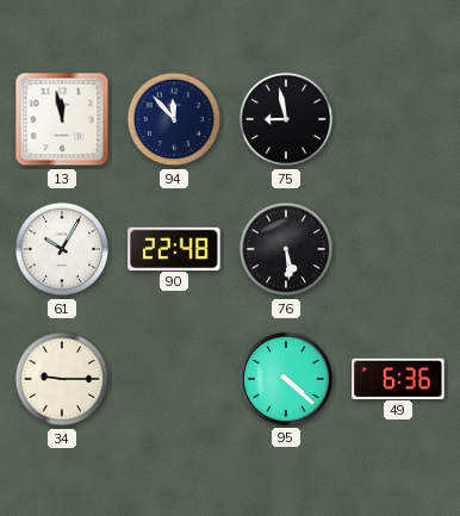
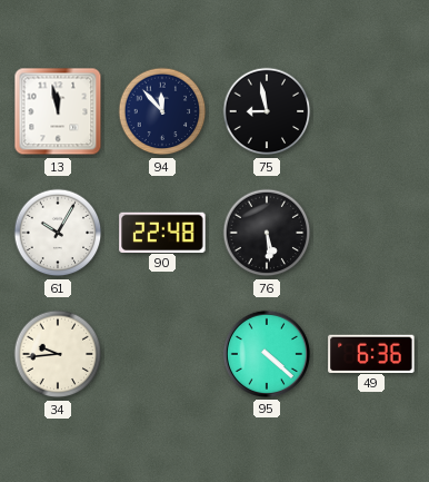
34: 9:15 -> 9:44
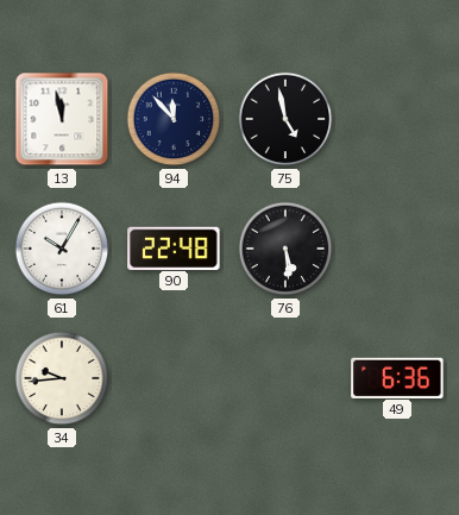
75: 8:58 -> 4:58
95: 4:22 -> none
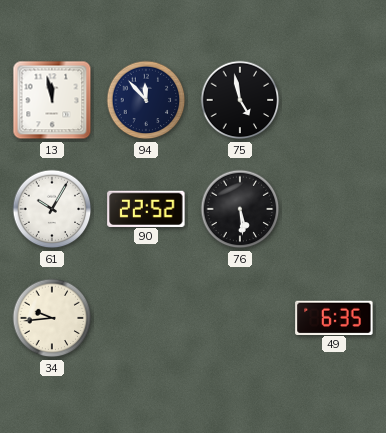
90: 22:48 -> 22:52
49: 6:36 -> 6:35
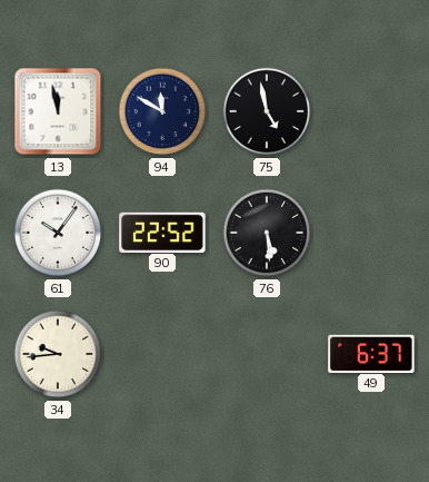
94: 11:53 -> 11:50
61: 10:05 -> 10:06
49: 6:35 -> 6:37
